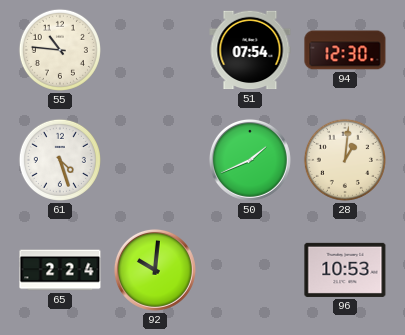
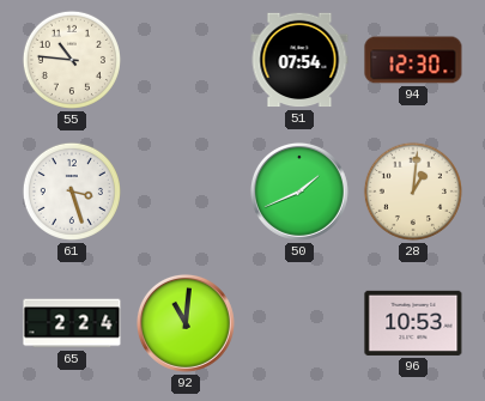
61: 4:27 -> 3:27
92: 10:01 -> 11:01
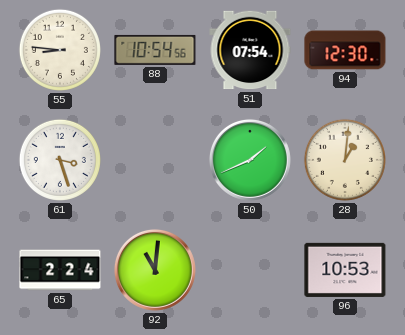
55: 10:46 -> 8:46
88: none -> 10:54
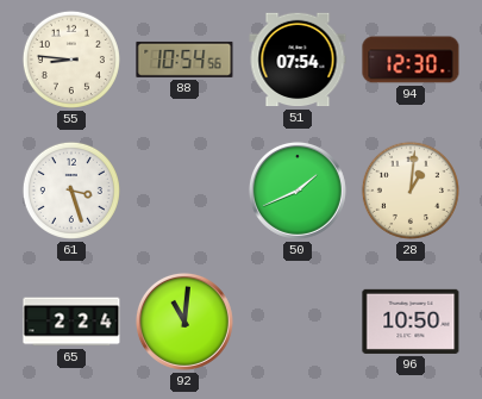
96: 10:53 -> 10:50
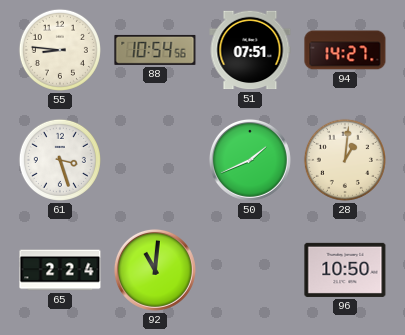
51: 07:54 -> 07:51
94: 12:30 -> 14:27
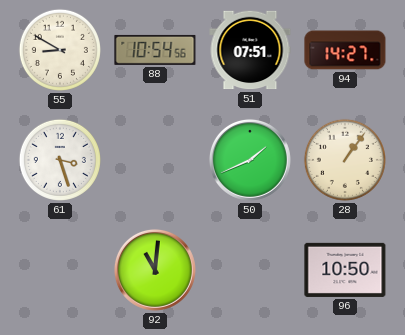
55: 8:46 -> 8:50
28: 1:01 -> 1:06
65: 2:24 -> none
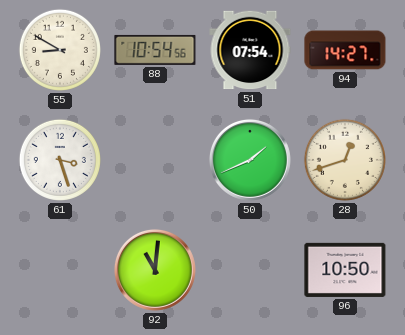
51: 07:51 -> 07:54
28: 1:06 -> 12:42
